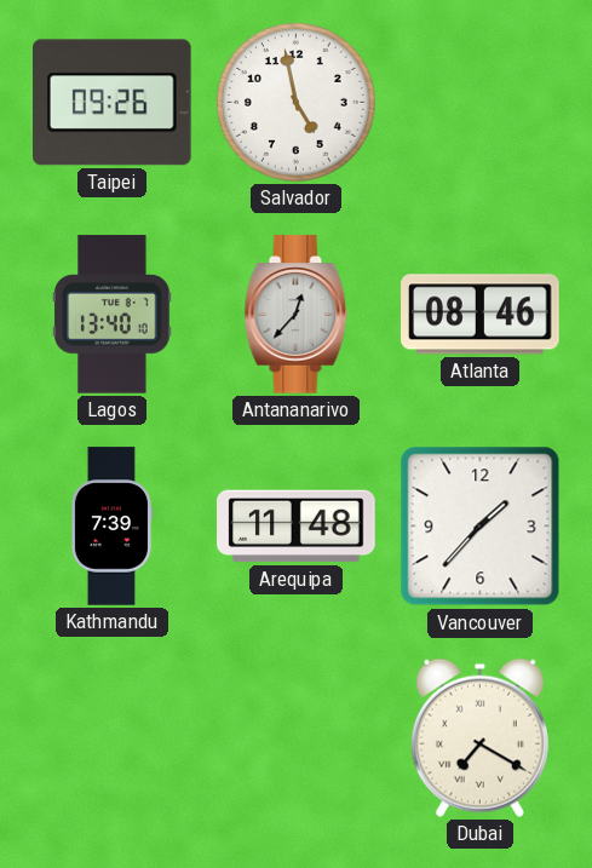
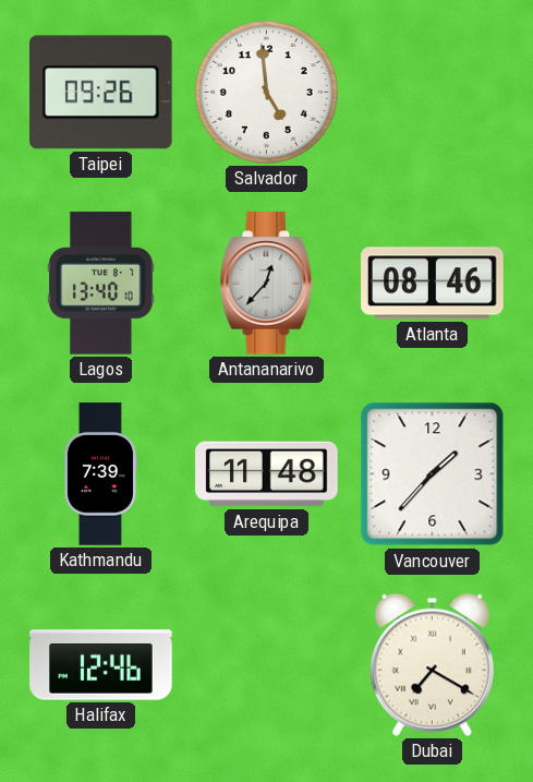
Salvador: 4:58 -> 4:59
Halifax: none -> 12:46
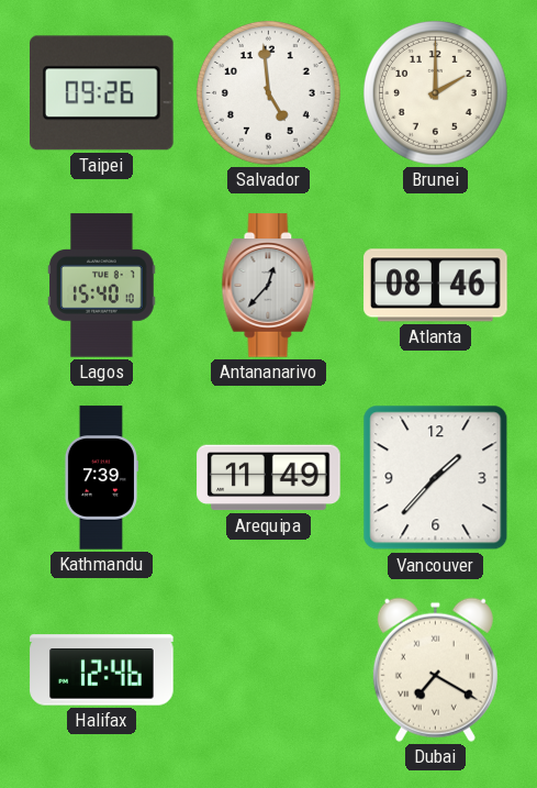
Brunei: none -> 2:00
Lagos: 13:40 -> 15:40
Arequipa: 11:48 -> 11:49
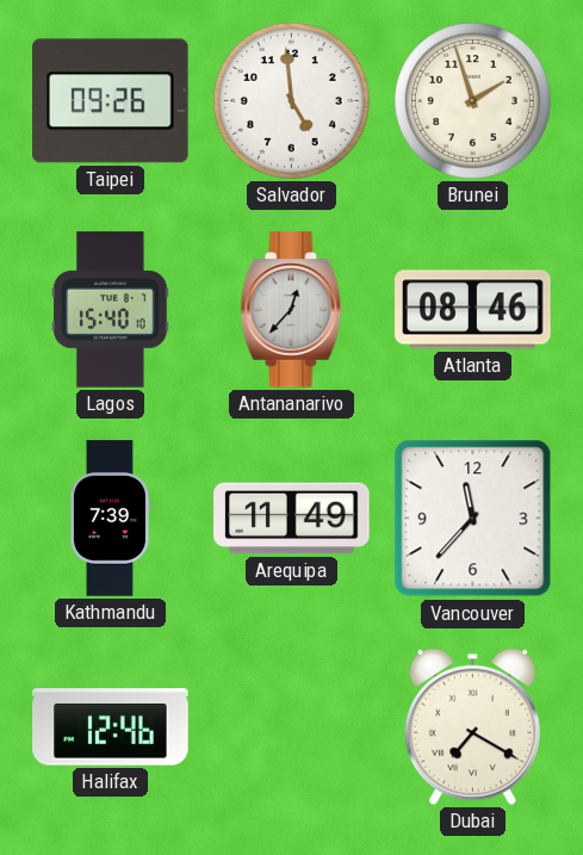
Brunei: 2:00 -> 1:57
Vancouver: 1:37 -> 11:37
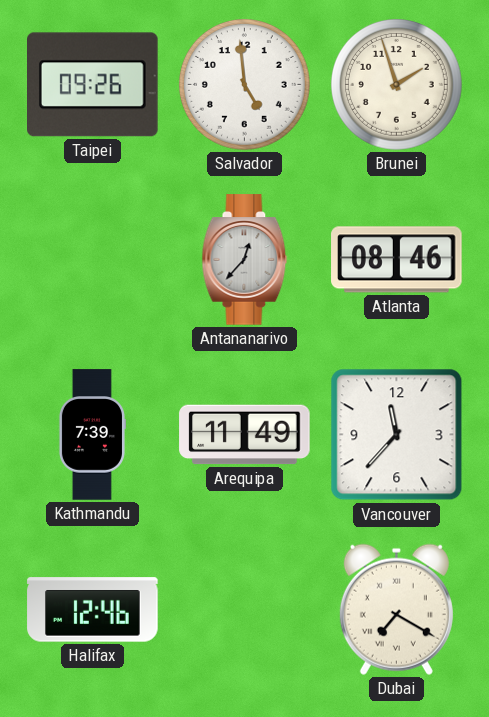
Lagos: 15:40 -> none
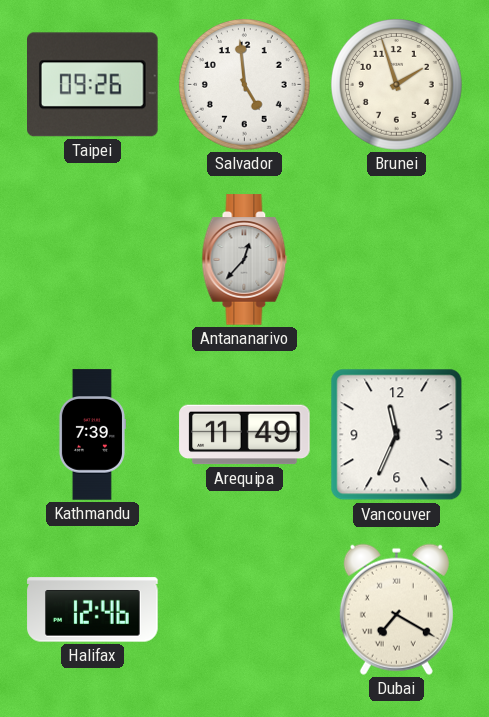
Atlanta: 08:46 -> none
Vancouver: 11:37 -> 11:34
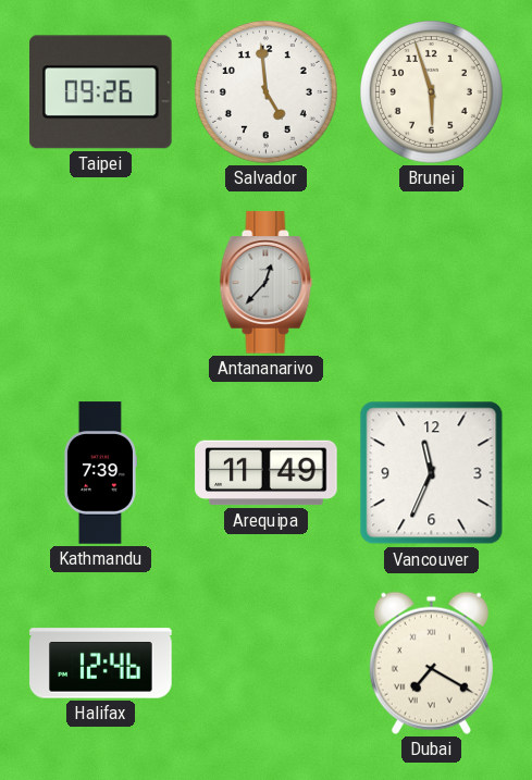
Brunei: 1:57 -> 5:57
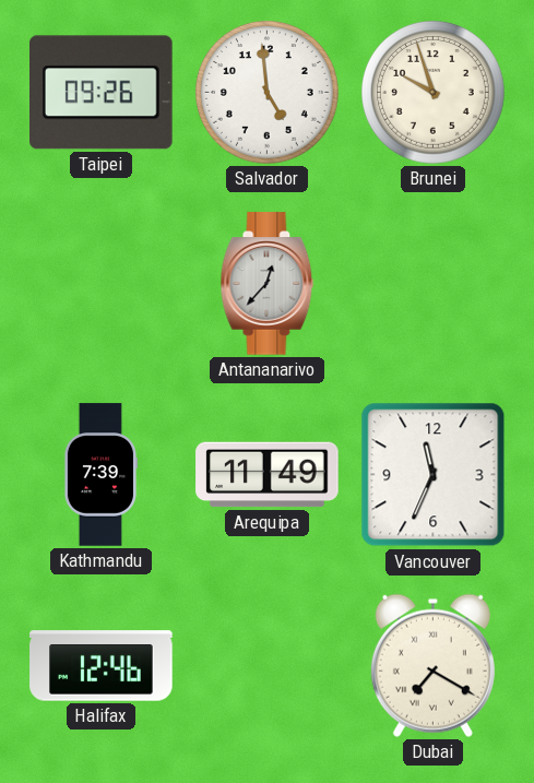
Brunei: 5:57 -> 9:57
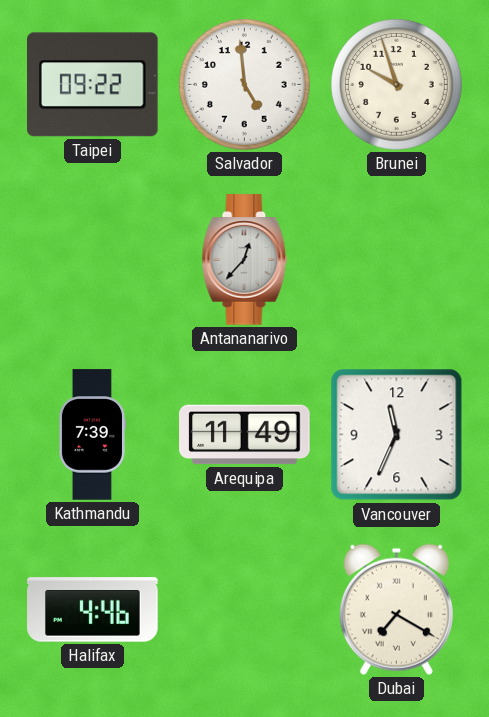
Taipei: 09:26 -> 09:22
Halifax: 12:46 -> 4:46
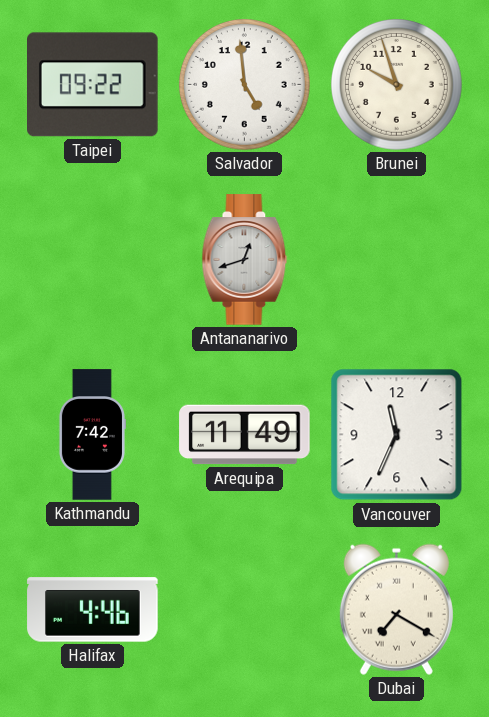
Antananarivo: 12:37 -> 12:42
Kathmandu: 7:39 -> 7:42
